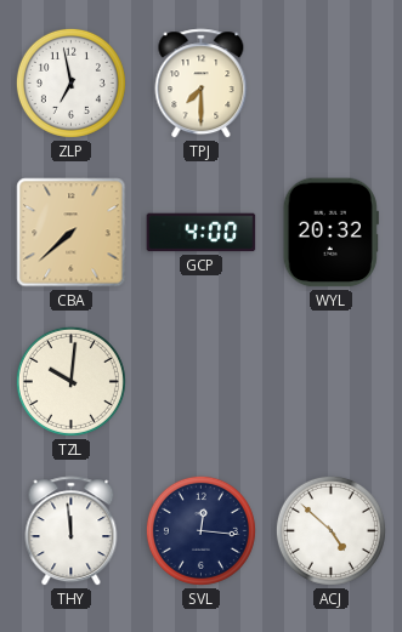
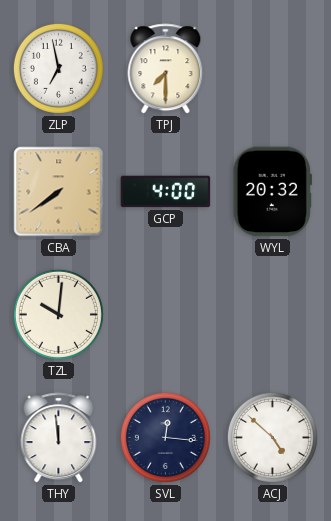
CBA: 7:38 -> 7:39
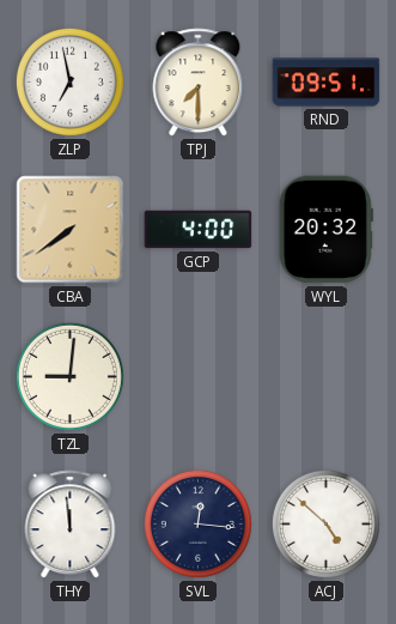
RND: none -> 09:51
TZL: 10:01 -> 9:01
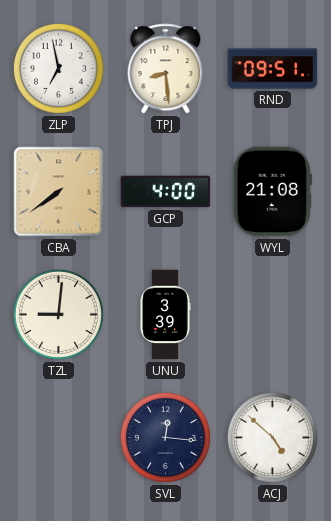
TPJ: 7:30 -> 8:29
WYL: 20:32 -> 21:08
UNU: none -> 3:39
THY: 11:59 -> none
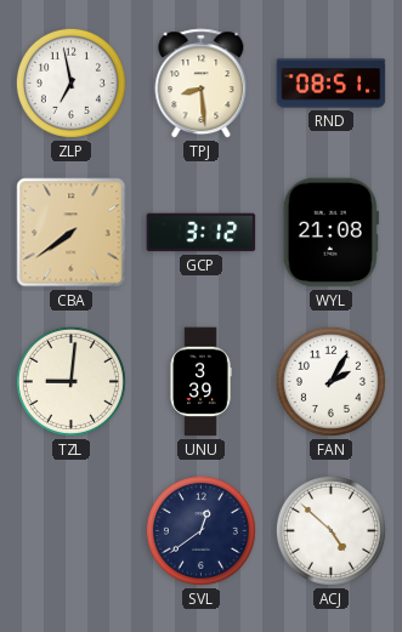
RND: 09:51 -> 08:51
GCP: 4:00 -> 3:12
FAN: none -> 2:05
SVL: 12:16 -> 12:39
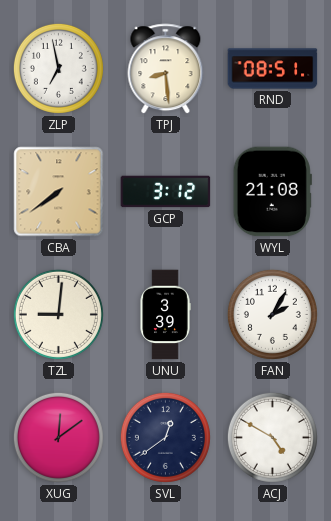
XUG: none -> 12:09
ACJ: 4:52 -> 4:50
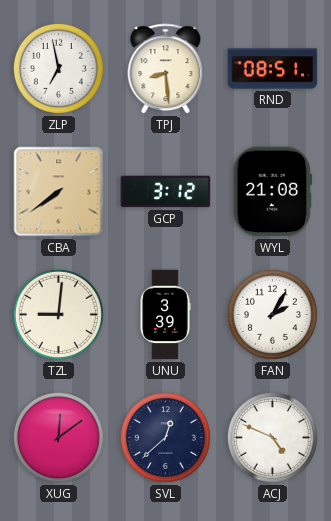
SVL: 12:39 -> 12:38
ACJ: 4:50 -> 4:49
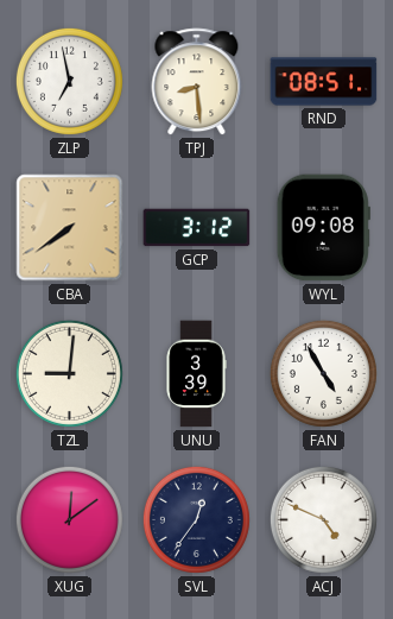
WYL: 21:08 -> 09:08
FAN: 2:05 -> 4:55
SVL: 12:38 -> 12:36
